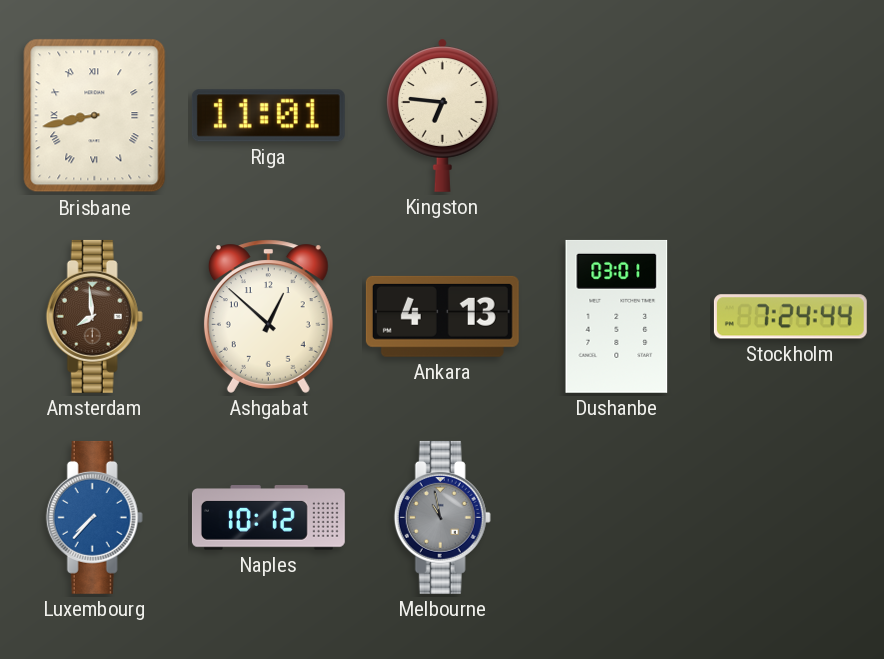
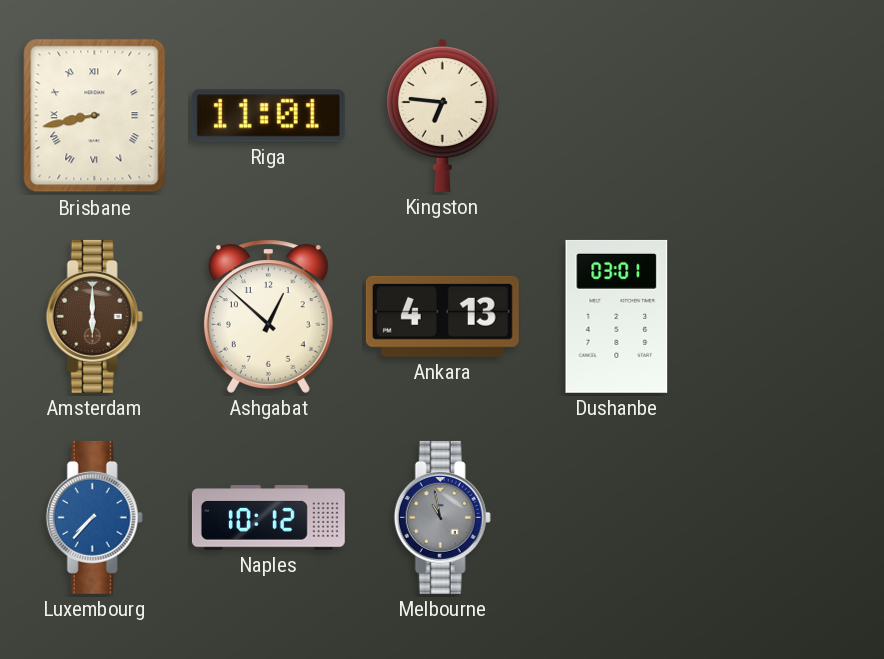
Amsterdam: 7:59 -> 6:00
Stockholm: 7:24 -> none
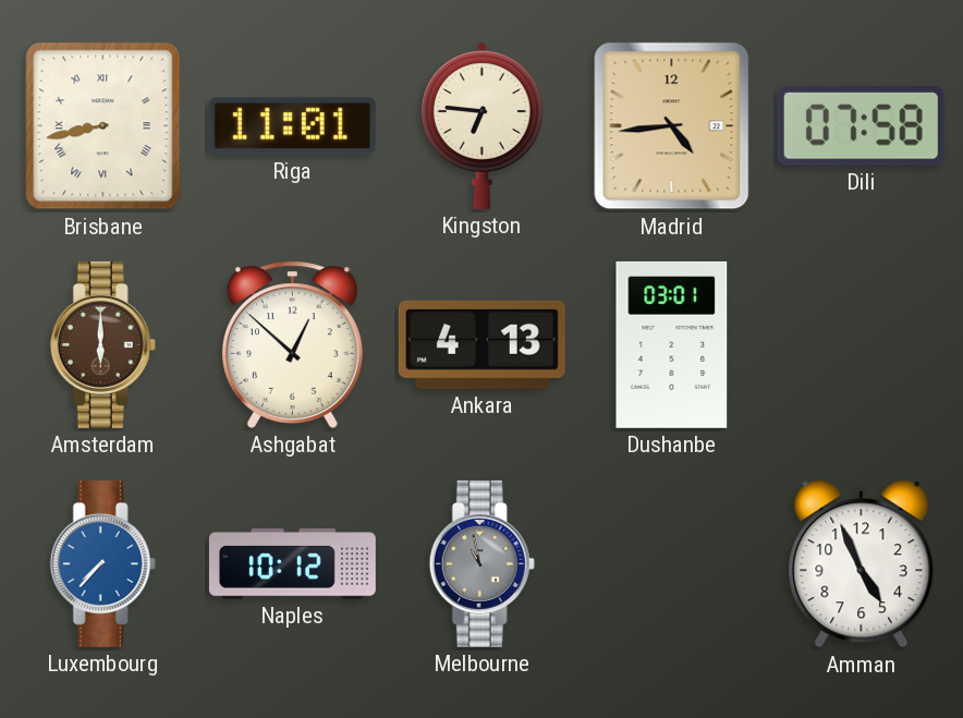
Madrid: none -> 4:44
Dili: none -> 07:58
Amman: none -> 4:56
